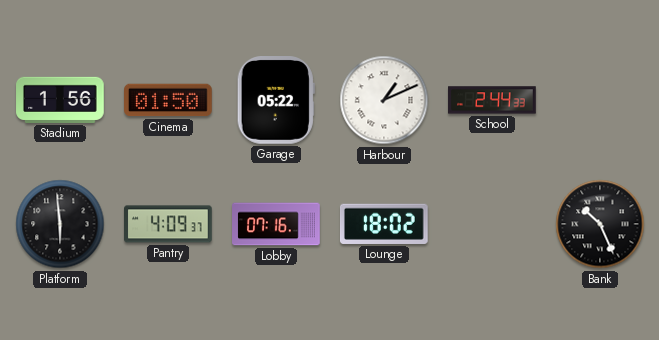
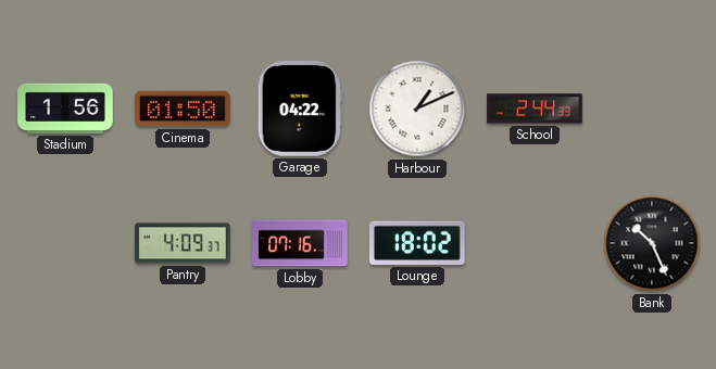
Garage: 05:22 -> 04:22
Platform: 5:59 -> none
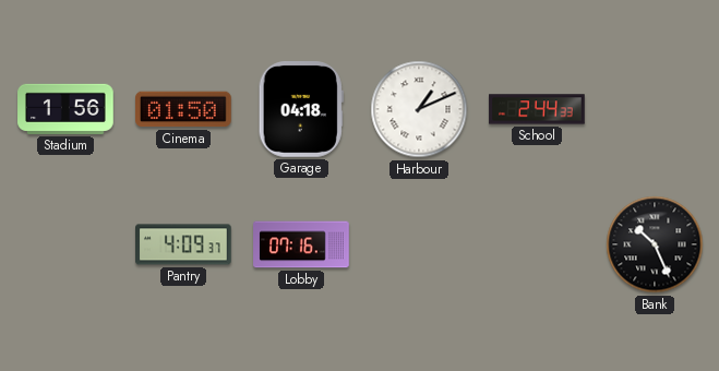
Garage: 04:22 -> 04:18
Lounge: 18:02 -> none
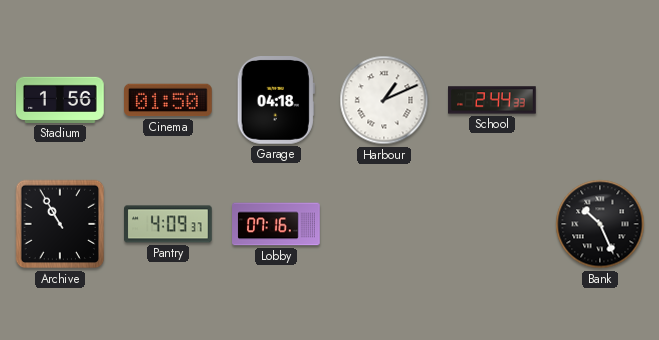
Archive: none -> 10:55
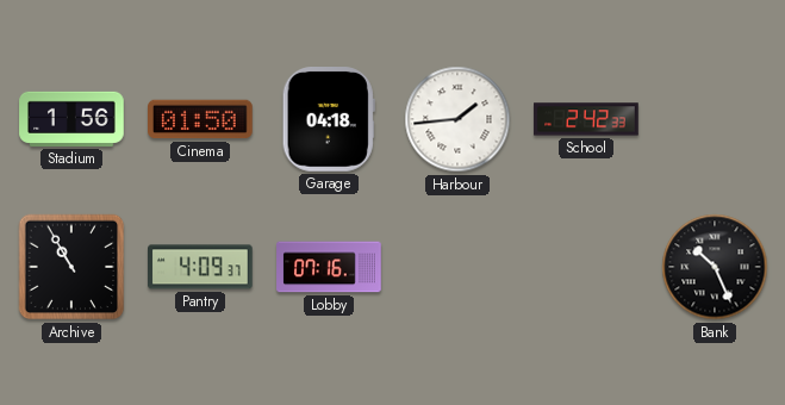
Harbour: 1:11 -> 1:44
School: 2:44 -> 2:42
